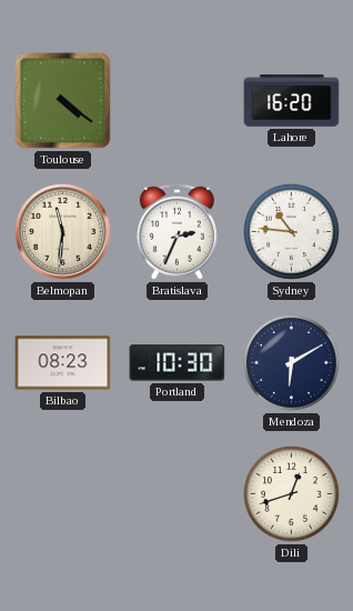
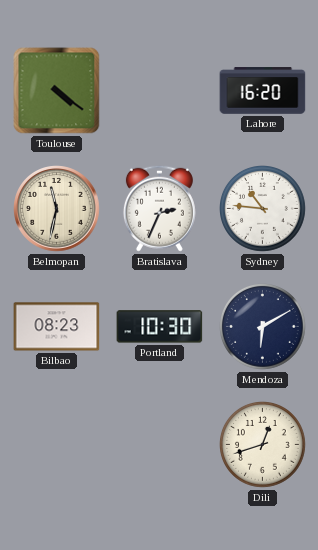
Belmopan: 11:31 -> 11:32
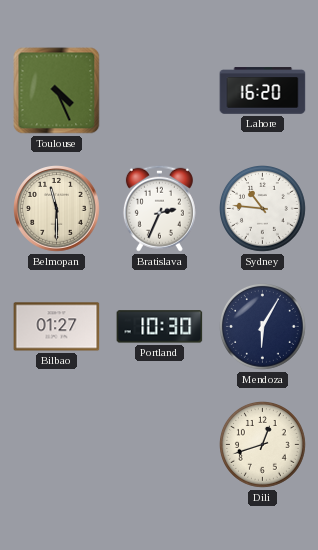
Toulouse: 4:21 -> 4:26
Belmopan: 11:32 -> 11:30
Bilbao: 08:23 -> 01:27
Mendoza: 6:10 -> 6:05
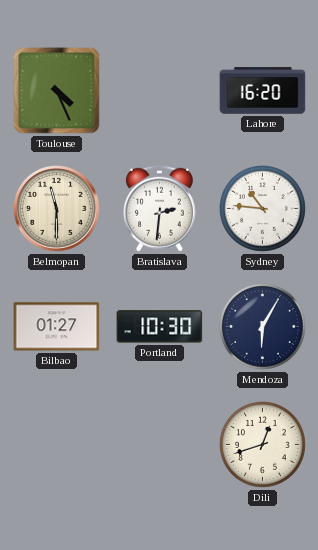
Bratislava: 2:34 -> 2:31
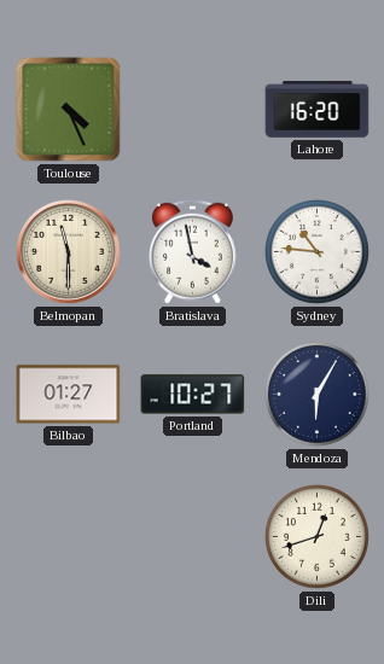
Bratislava: 2:31 -> 3:58
Portland: 10:30 -> 10:27
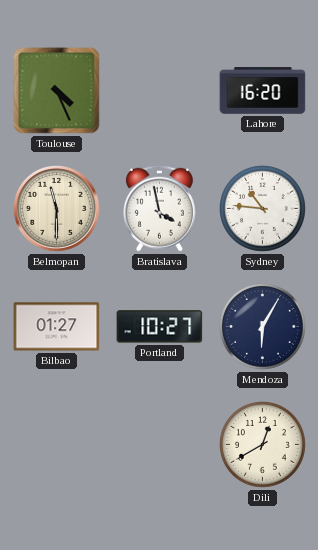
Dili: 12:42 -> 12:40
